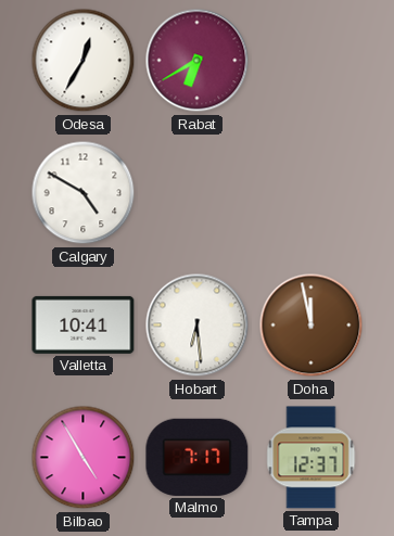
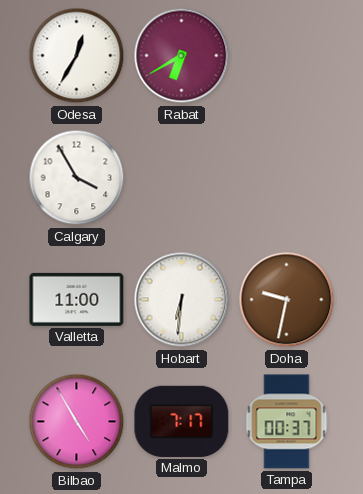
Calgary: 4:50 -> 3:55
Valletta: 10:41 -> 11:00
Hobart: 6:29 -> 6:31
Doha: 11:58 -> 9:32
Tampa: 12:37 -> 00:37
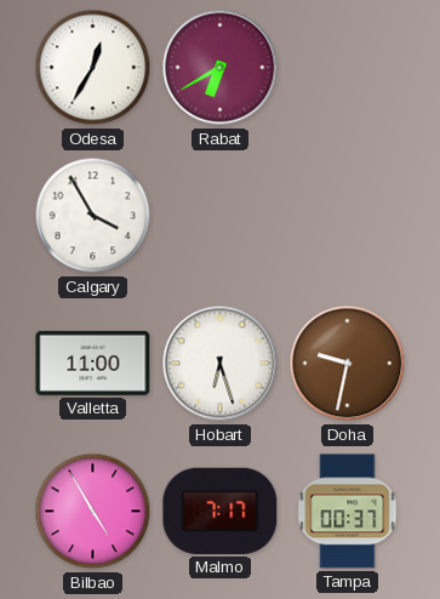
Hobart: 6:31 -> 6:27
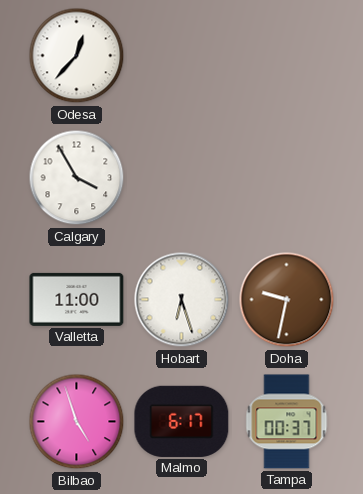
Odesa: 12:35 -> 12:37
Rabat: 6:40 -> none
Bilbao: 4:55 -> 4:57
Malmo: 7:17 -> 6:17
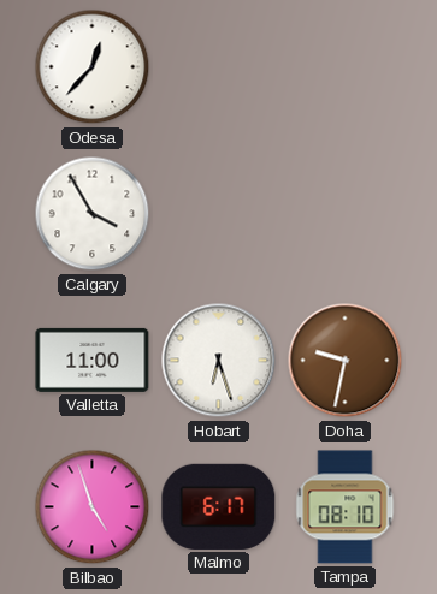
Tampa: 00:37 -> 08:10
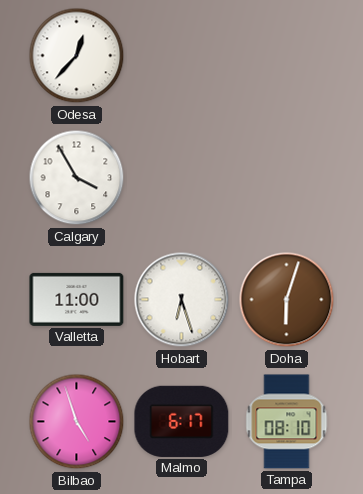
Doha: 9:32 -> 6:03
